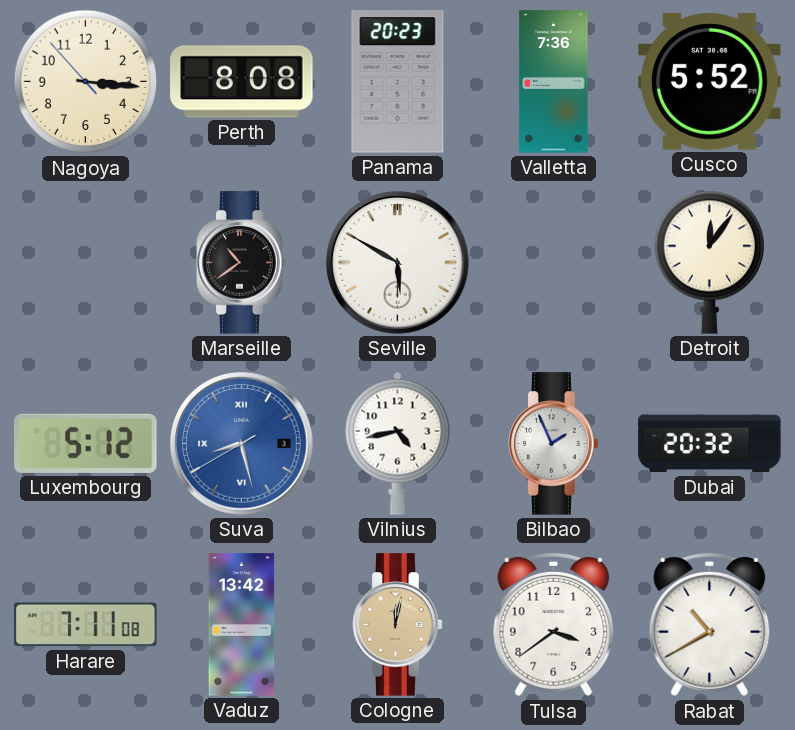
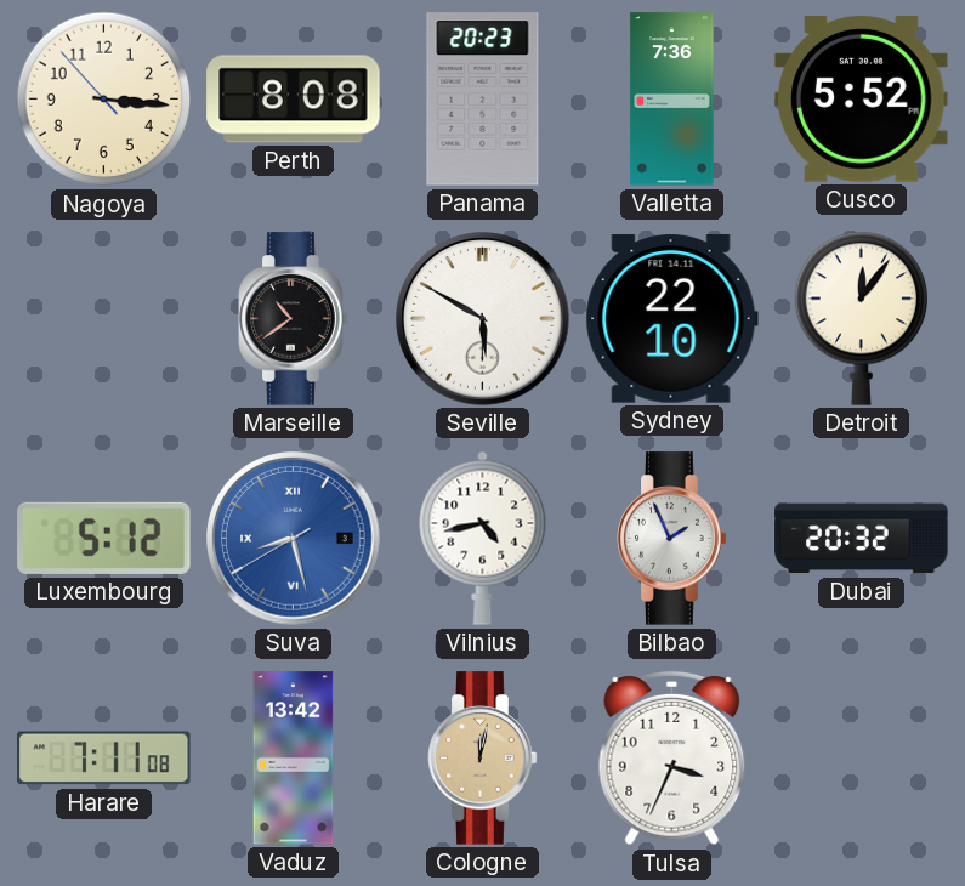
Sydney: none -> 22:10
Tulsa: 3:39 -> 3:34
Rabat: 10:40 -> none
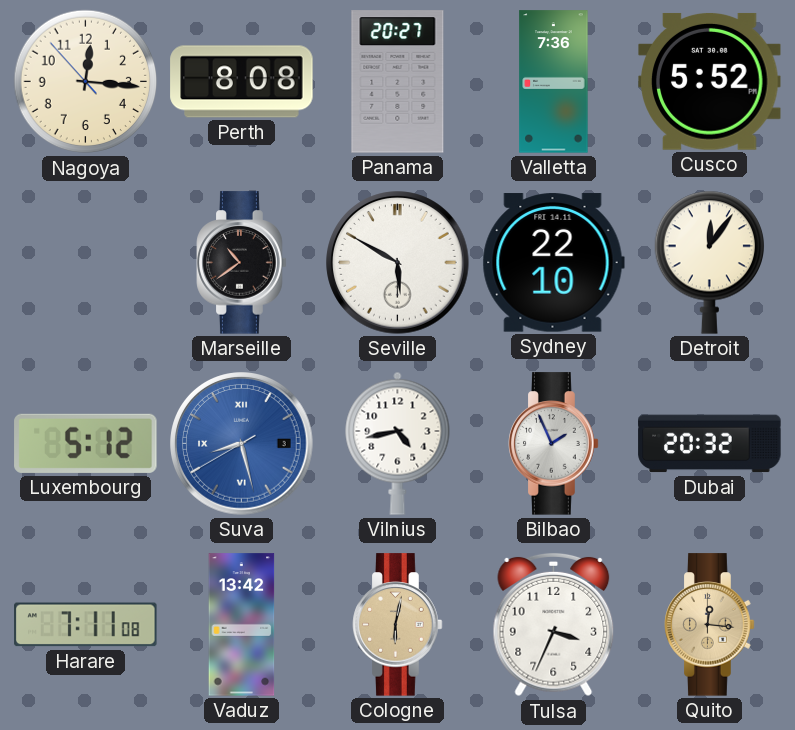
Nagoya: 3:15 -> 12:15
Panama: 20:23 -> 20:27
Cologne: 12:02 -> 6:02
Quito: none -> 12:16
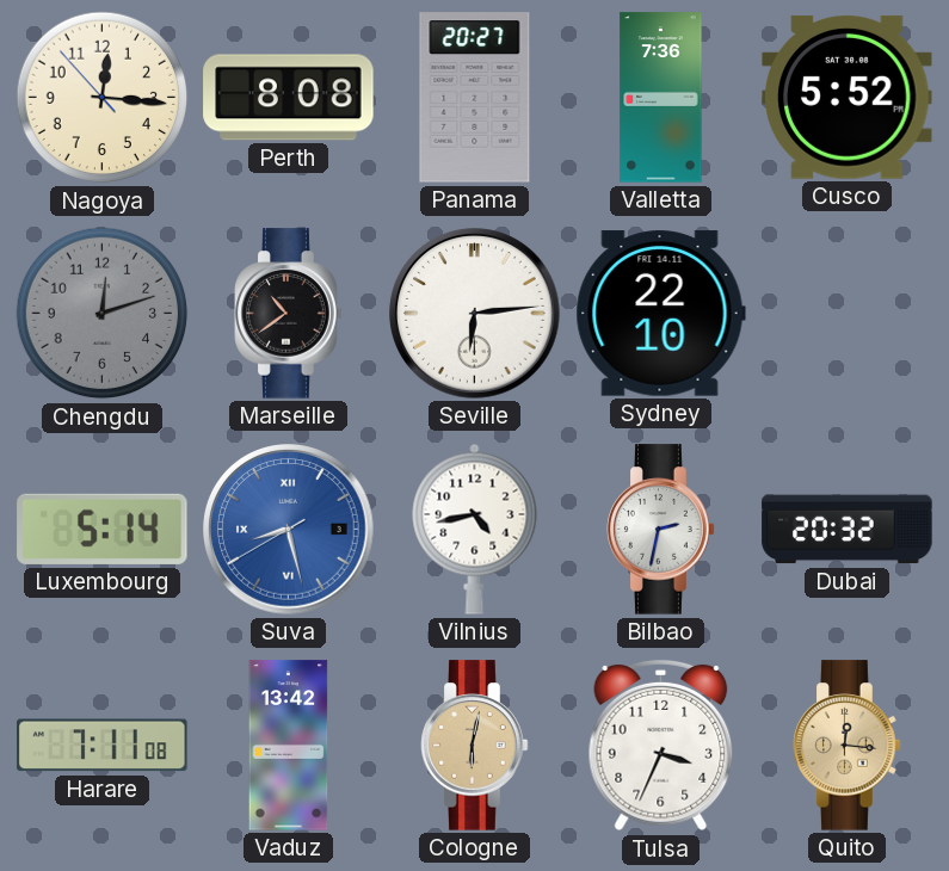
Chengdu: none -> 12:12
Seville: 5:50 -> 6:14
Detroit: 12:06 -> none
Luxembourg: 5:12 -> 5:14
Bilbao: 1:56 -> 2:32
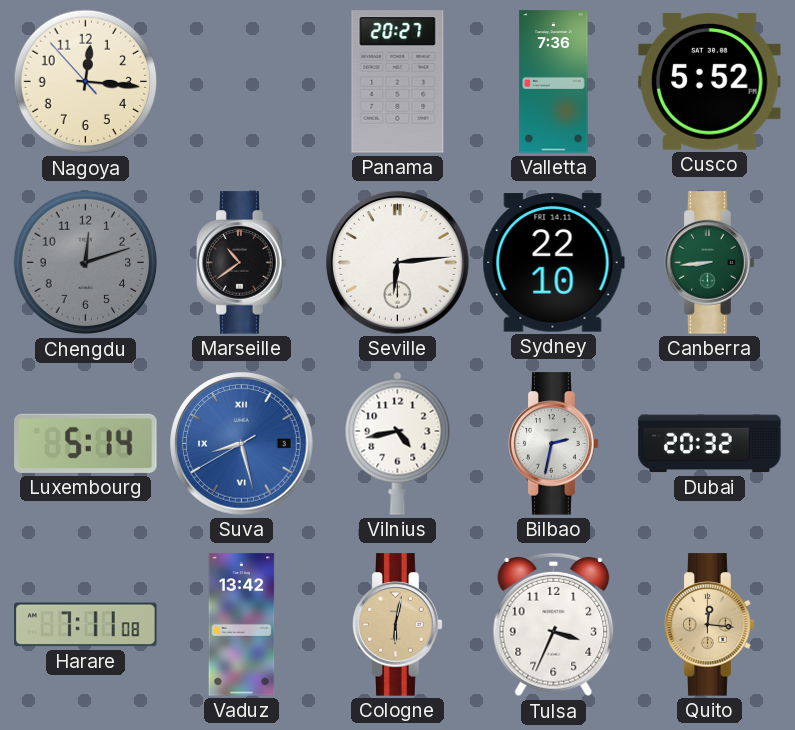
Perth: 8:08 -> none
Canberra: none -> 8:44
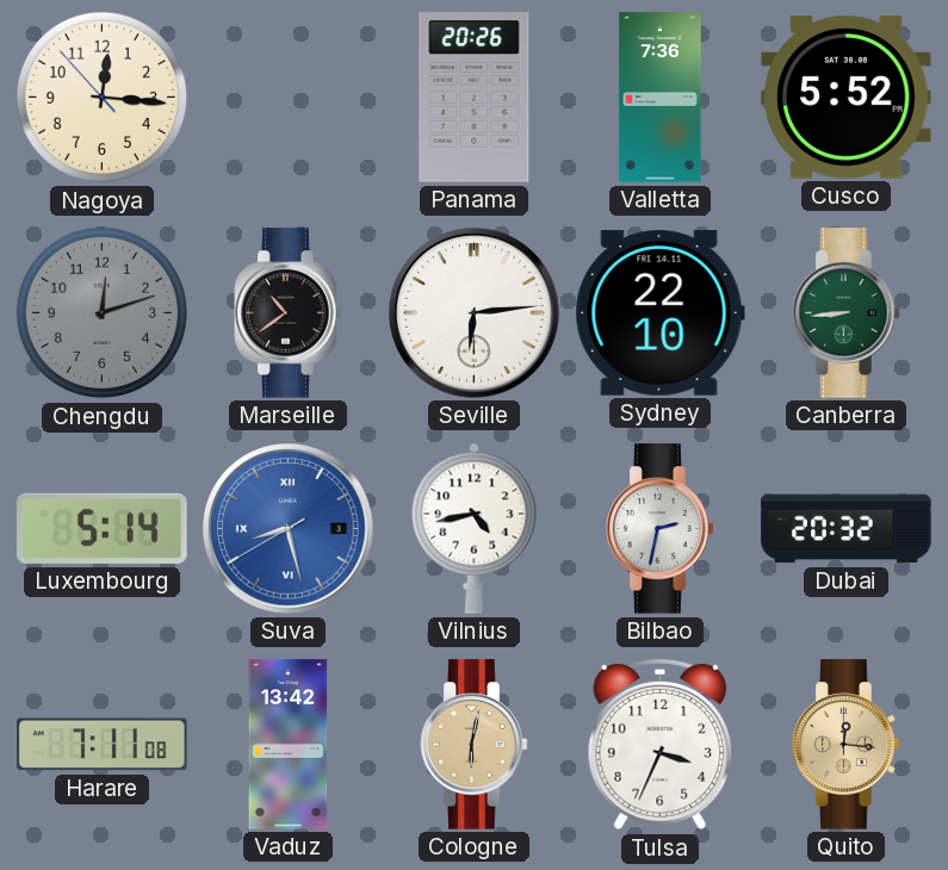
Panama: 20:27 -> 20:26
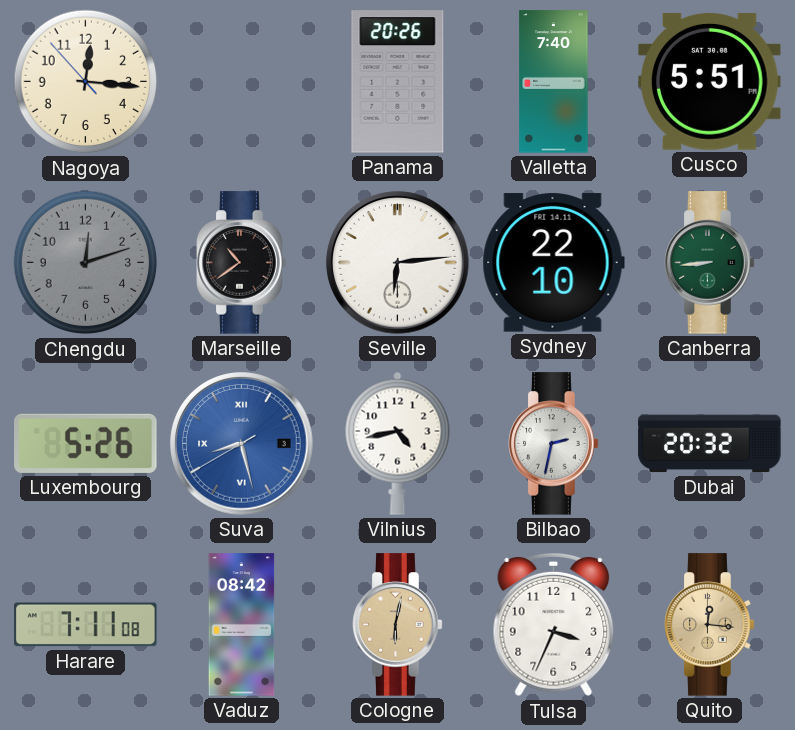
Valletta: 7:36 -> 7:40
Cusco: 5:52 -> 5:51
Luxembourg: 5:14 -> 5:26
Vaduz: 13:42 -> 08:42
